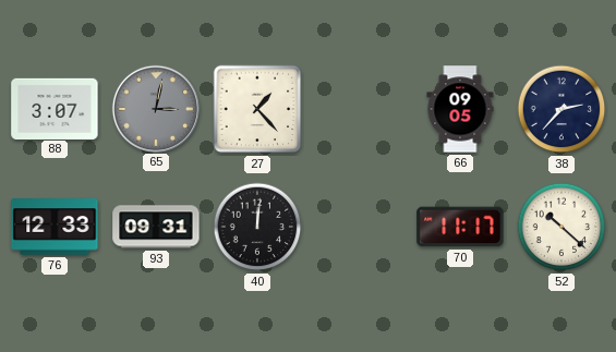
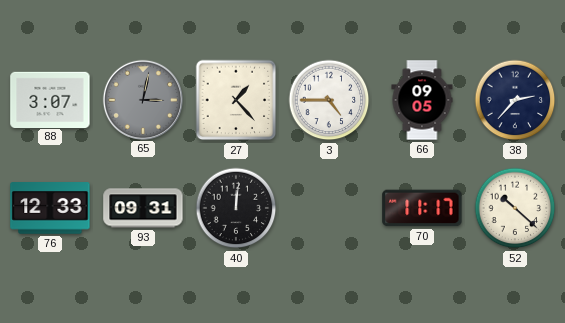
3: none -> 4:45
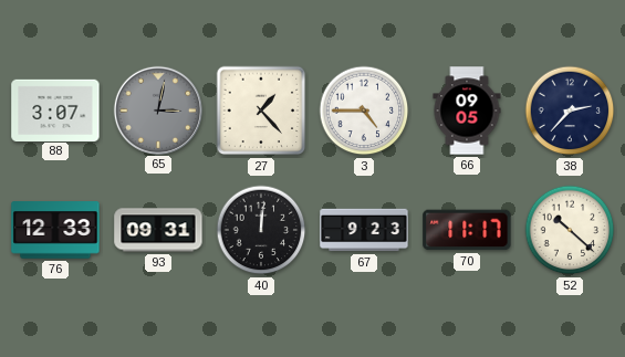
67: none -> 9:23
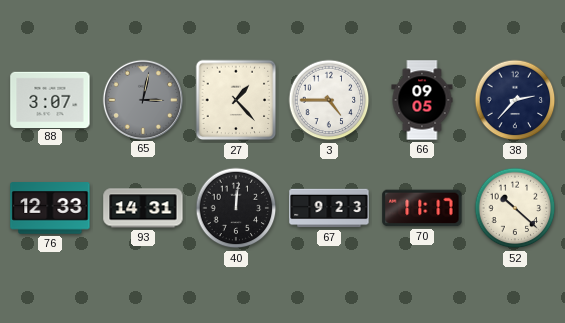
93: 09:31 -> 14:31
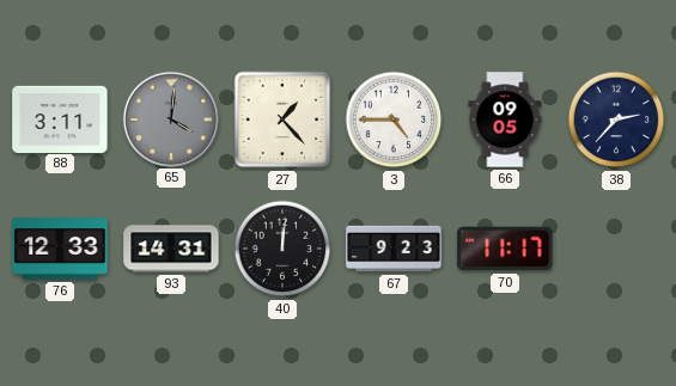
88: 3:07 -> 3:11
65: 3:02 -> 4:01
52: 10:22 -> none
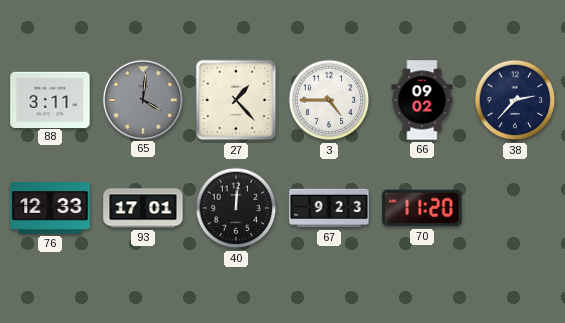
66: 09:05 -> 09:02
93: 14:31 -> 17:01
70: 11:17 -> 11:20
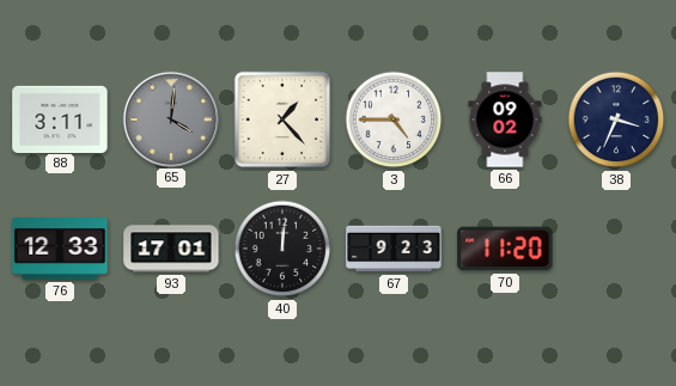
38: 2:37 -> 3:34
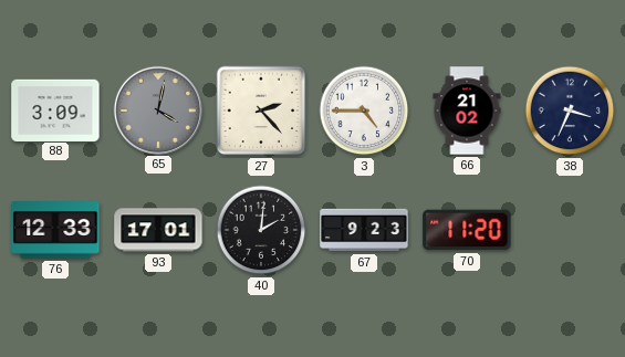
88: 3:11 -> 3:09
65: 4:01 -> 4:02
27: 1:23 -> 2:23
66: 09:02 -> 21:02
40: 12:01 -> 2:01
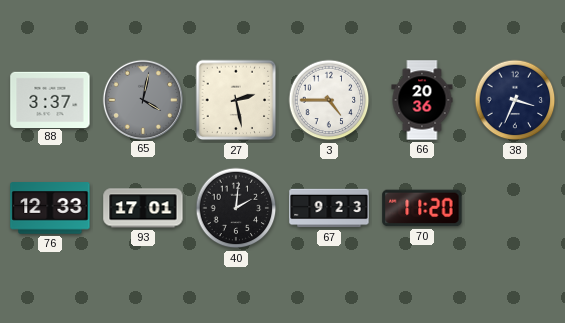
88: 3:09 -> 3:37
27: 2:23 -> 2:28
66: 21:02 -> 20:36
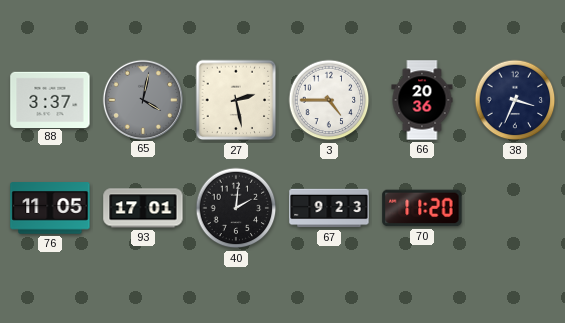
76: 12:33 -> 11:05
